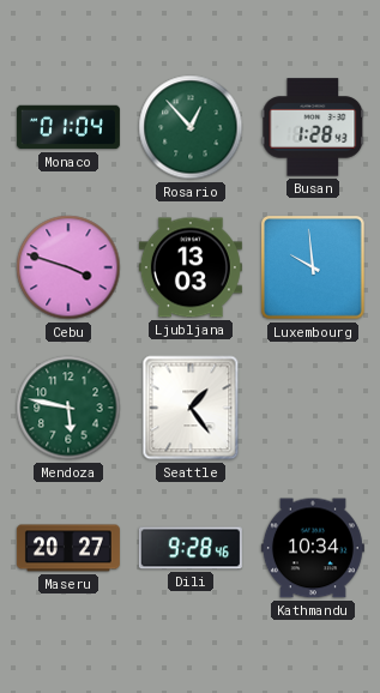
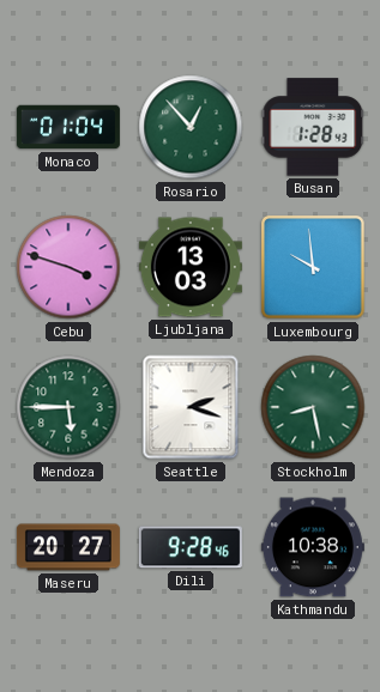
Mendoza: 5:47 -> 5:45
Seattle: 1:24 -> 2:18
Stockholm: none -> 8:28
Kathmandu: 10:34 -> 10:38
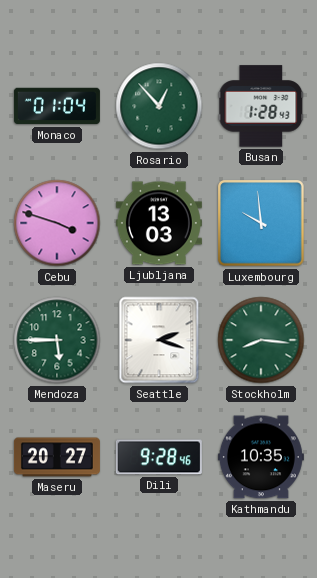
Stockholm: 8:28 -> 8:16
Kathmandu: 10:38 -> 10:35
